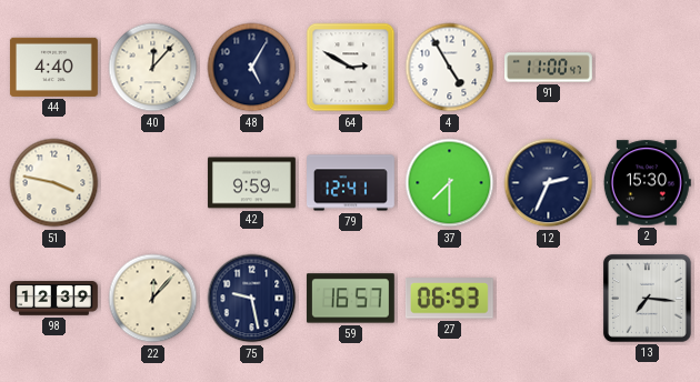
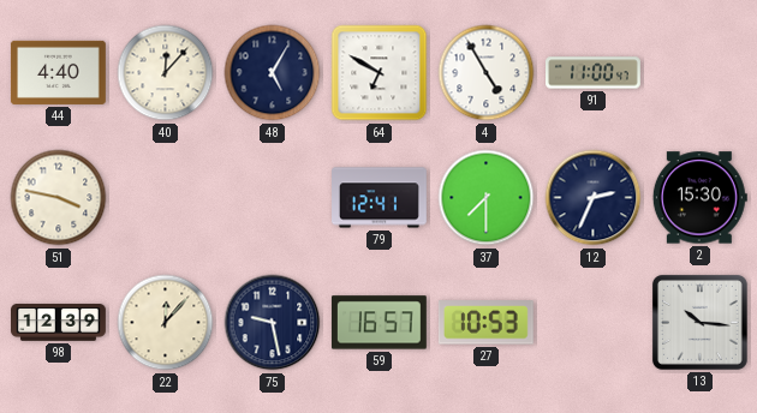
64: 2:50 -> 6:50
42: 9:59 -> none
27: 06:53 -> 10:53
13: 7:16 -> 10:16
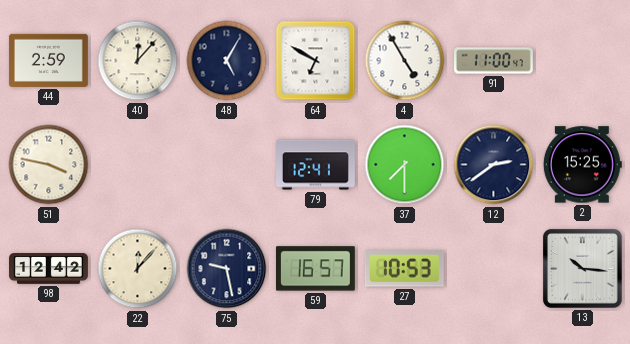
44: 4:40 -> 2:59
12: 2:34 -> 2:39
2: 15:30 -> 15:25
98: 12:39 -> 12:42
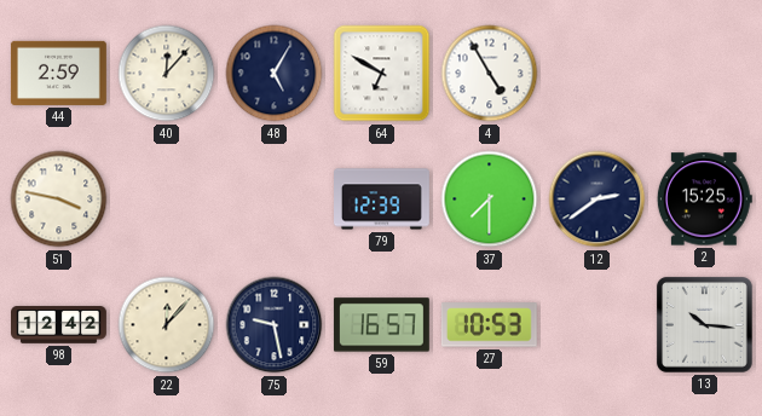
91: 11:00 -> none
79: 12:41 -> 12:39
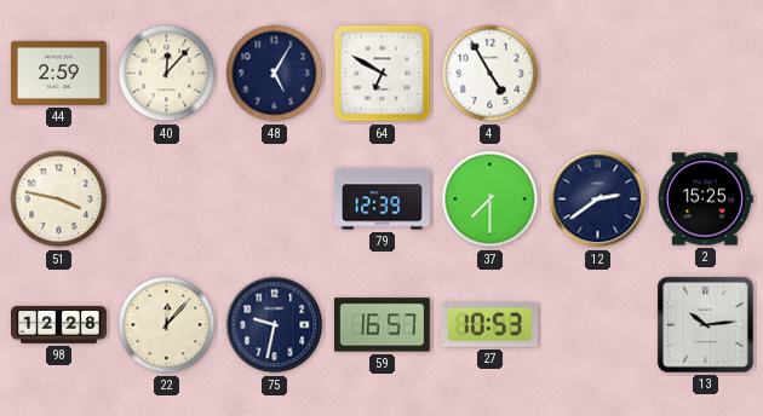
98: 12:42 -> 12:28
75: 9:28 -> 9:32
13: 10:16 -> 10:14
